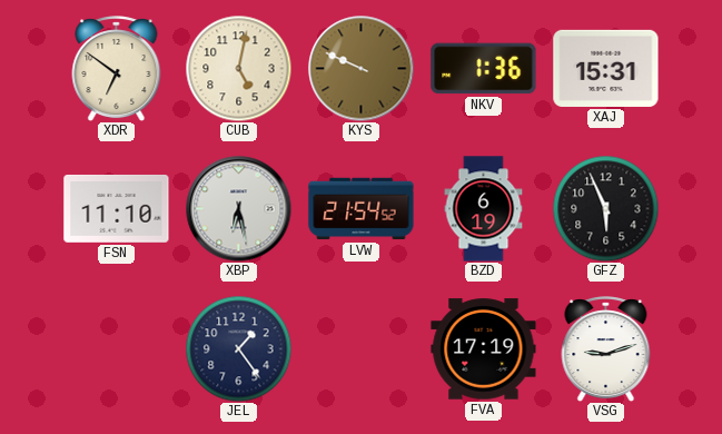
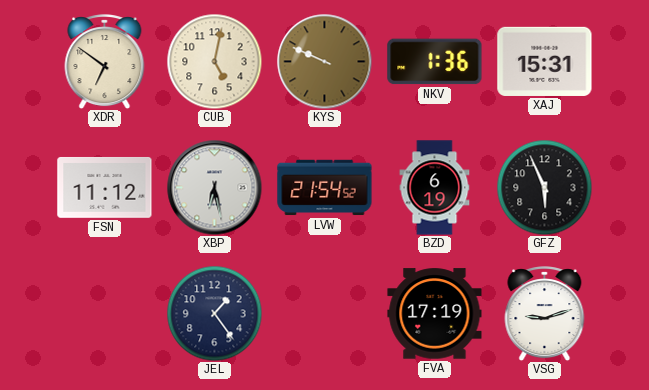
FSN: 11:10 -> 11:12
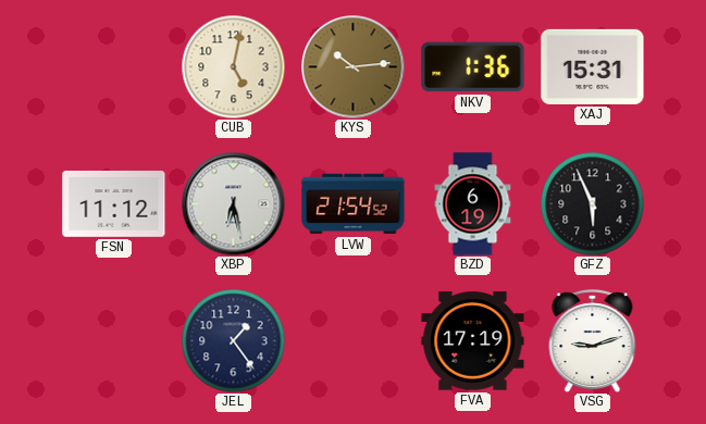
XDR: 6:51 -> none
KYS: 9:49 -> 10:14
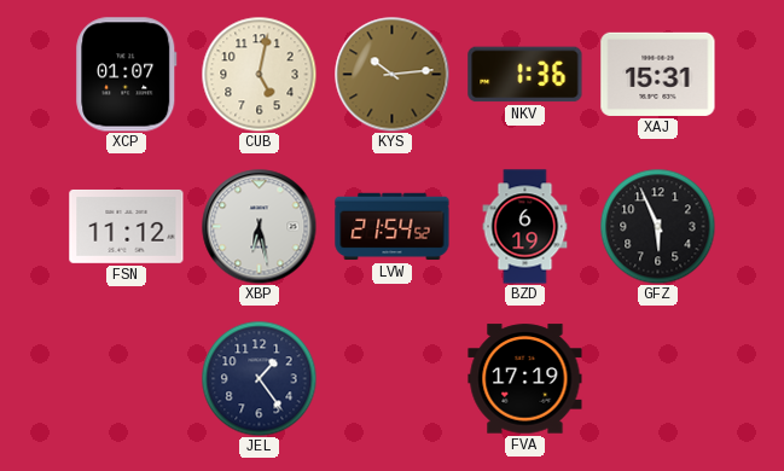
XCP: none -> 01:07
VSG: 9:12 -> none
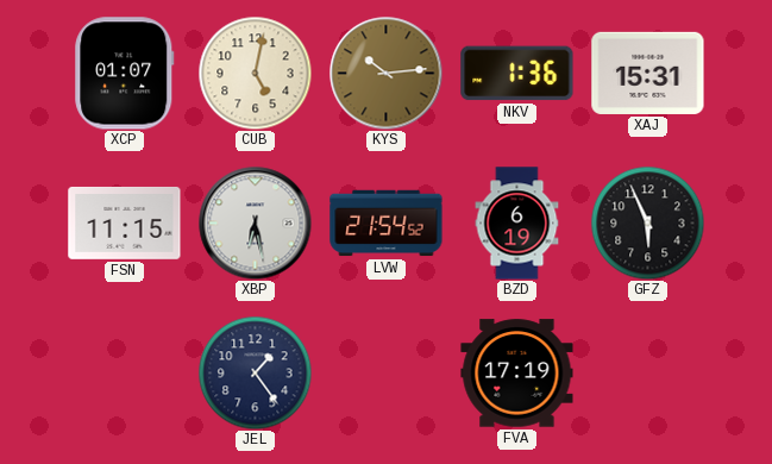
FSN: 11:12 -> 11:15
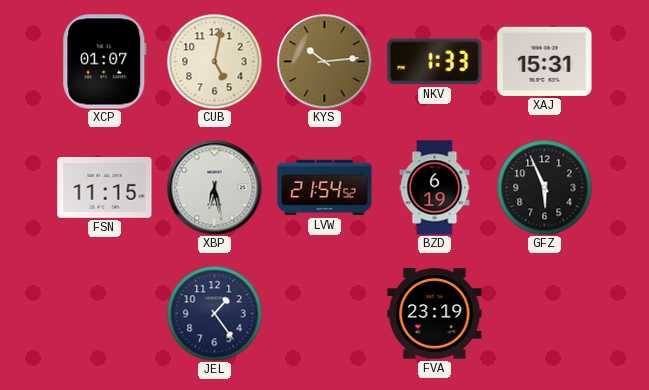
NKV: 1:36 -> 1:33
FVA: 17:19 -> 23:19
